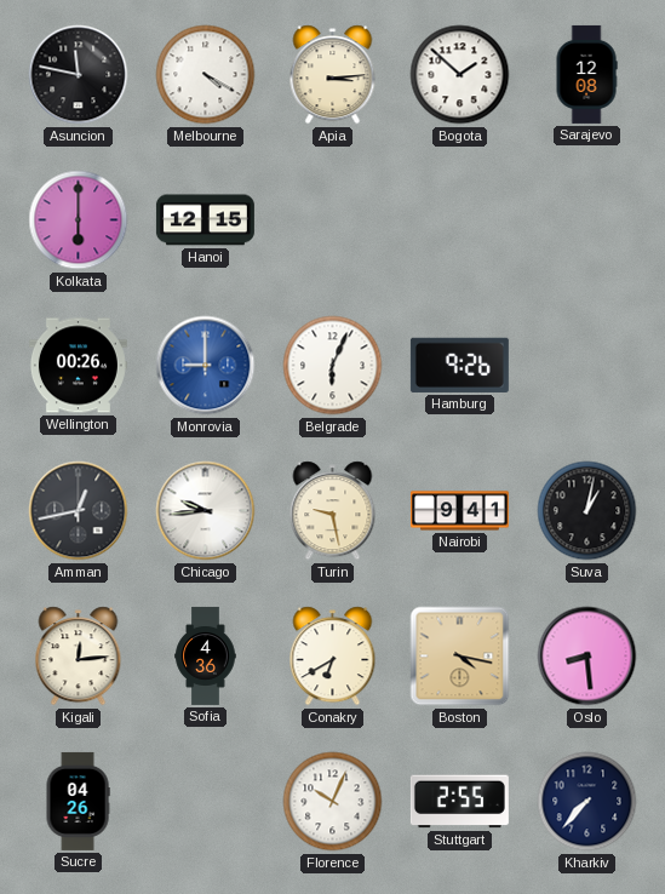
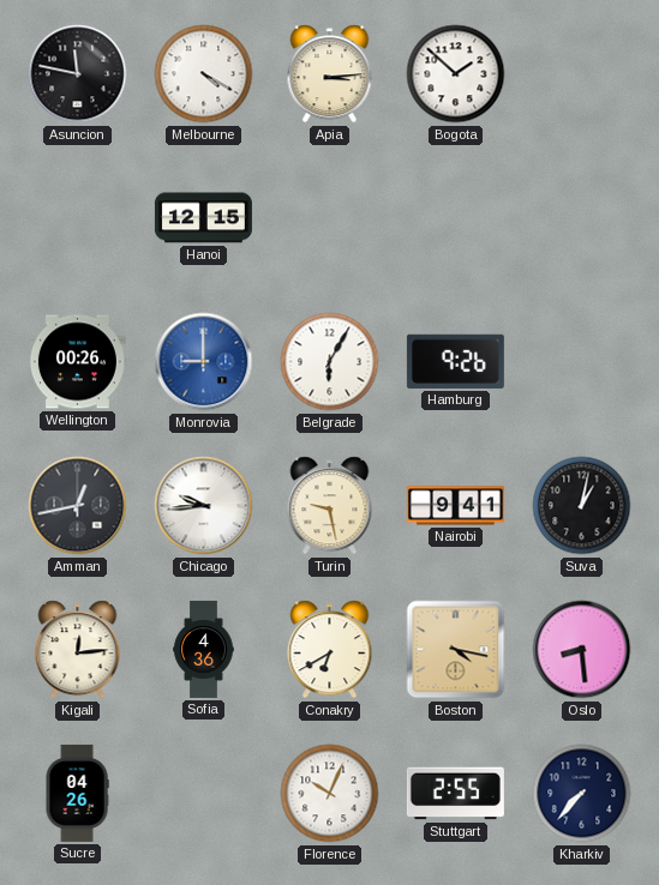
Sarajevo: 12:08 -> none
Kolkata: 6:00 -> none
Belgrade: 6:04 -> 6:05
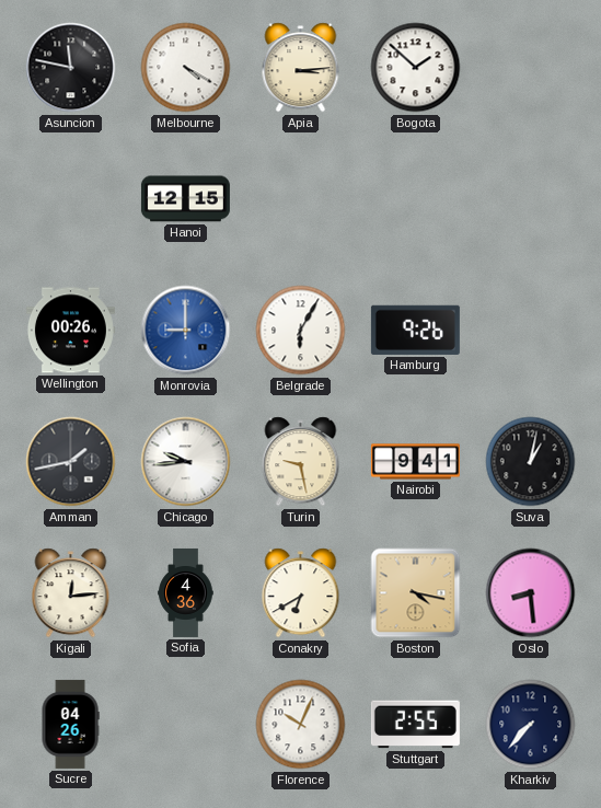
Amman: 12:43 -> 1:43
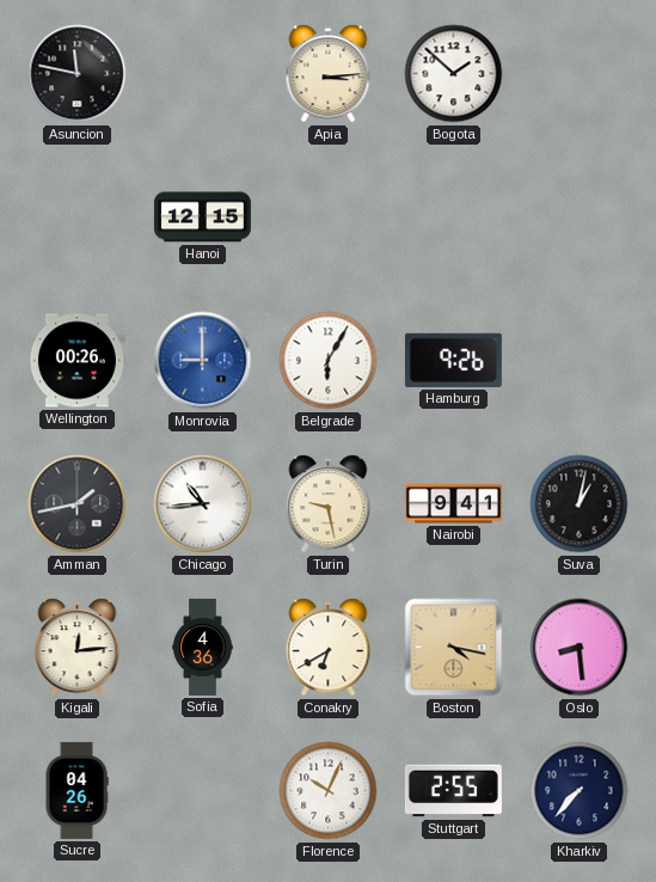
Melbourne: 4:20 -> none
Chicago: 9:44 -> 10:44
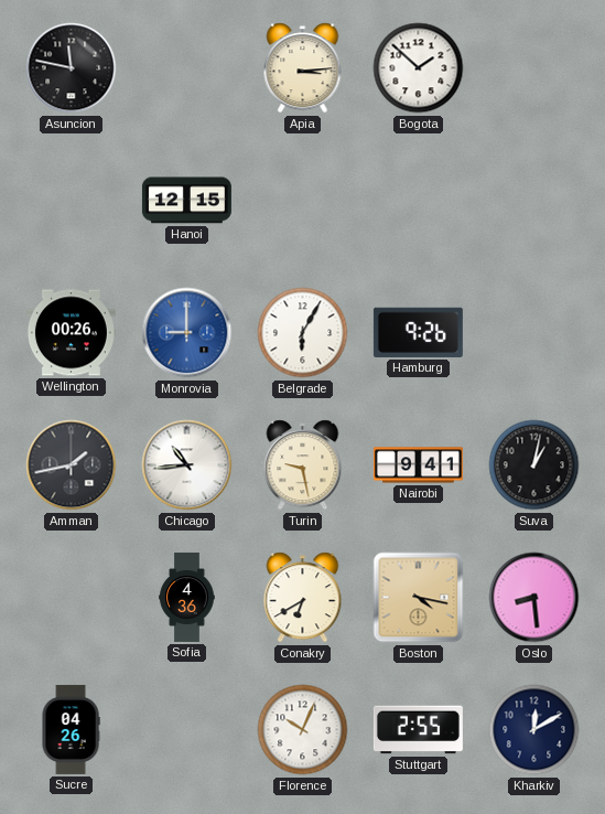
Kigali: 12:14 -> none
Kharkiv: 7:37 -> 12:10
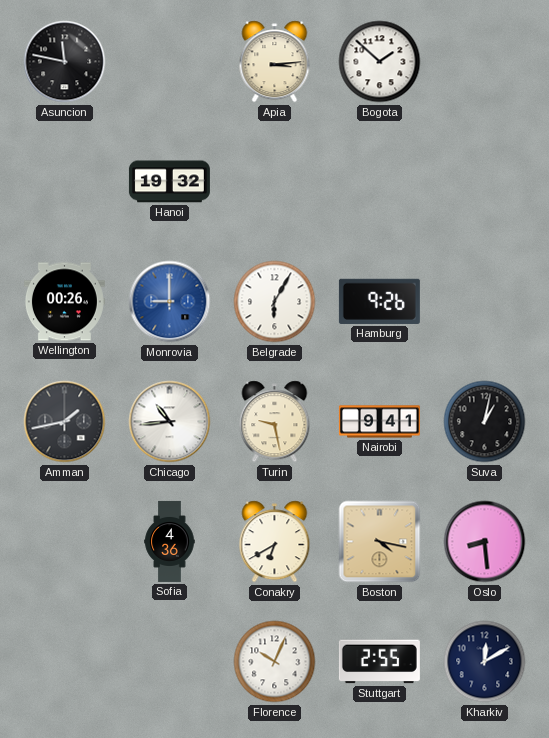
Hanoi: 12:15 -> 19:32
Sucre: 04:26 -> none
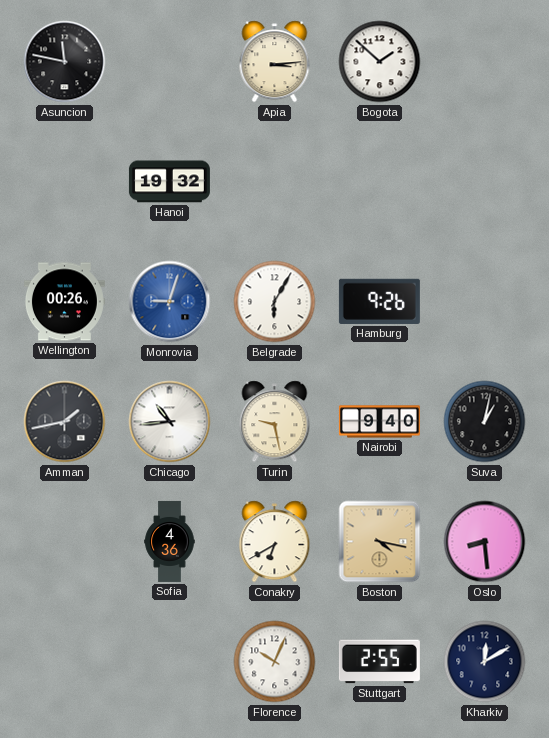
Monrovia: 9:00 -> 9:03
Nairobi: 9:41 -> 9:40
